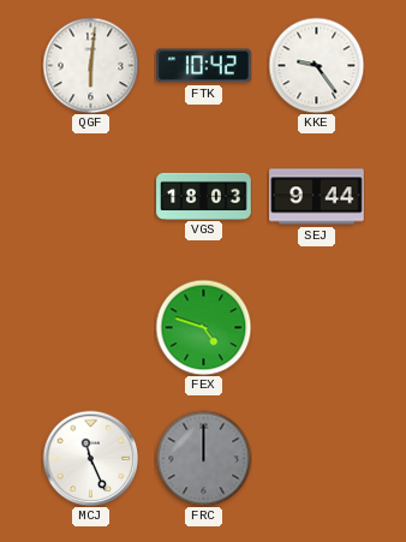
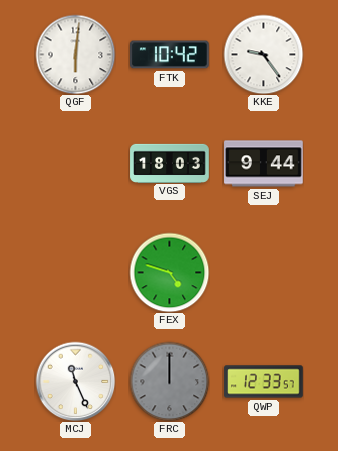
QWP: none -> 12:33
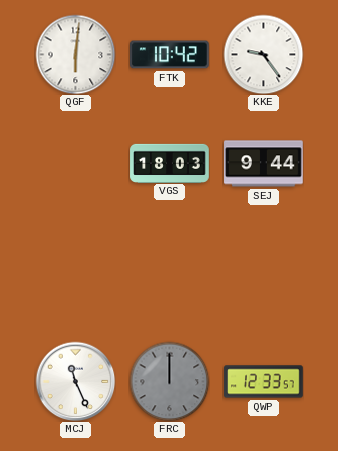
FEX: 4:48 -> none
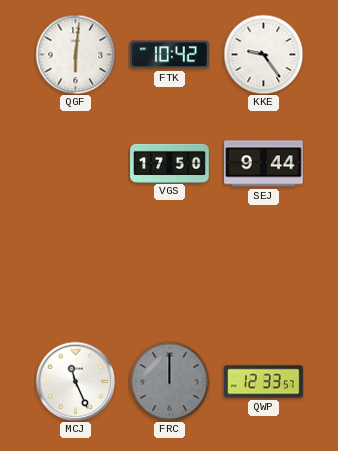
VGS: 18:03 -> 17:50
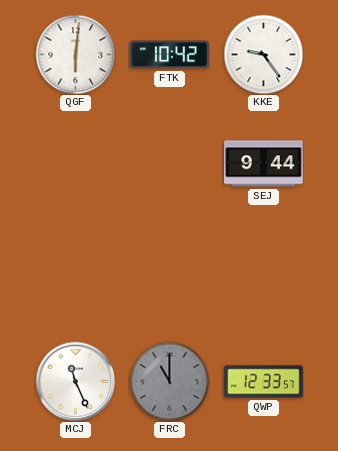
VGS: 17:50 -> none
FRC: 12:00 -> 11:00
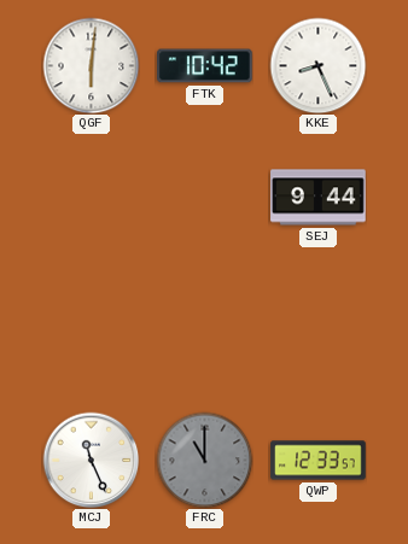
KKE: 9:24 -> 8:26
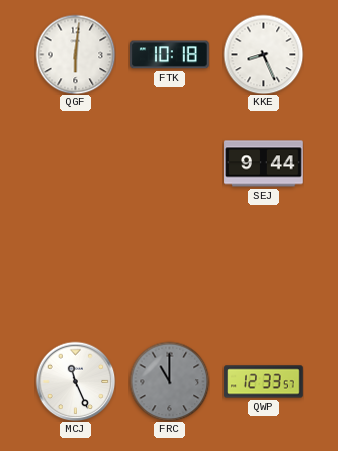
FTK: 10:42 -> 10:18
